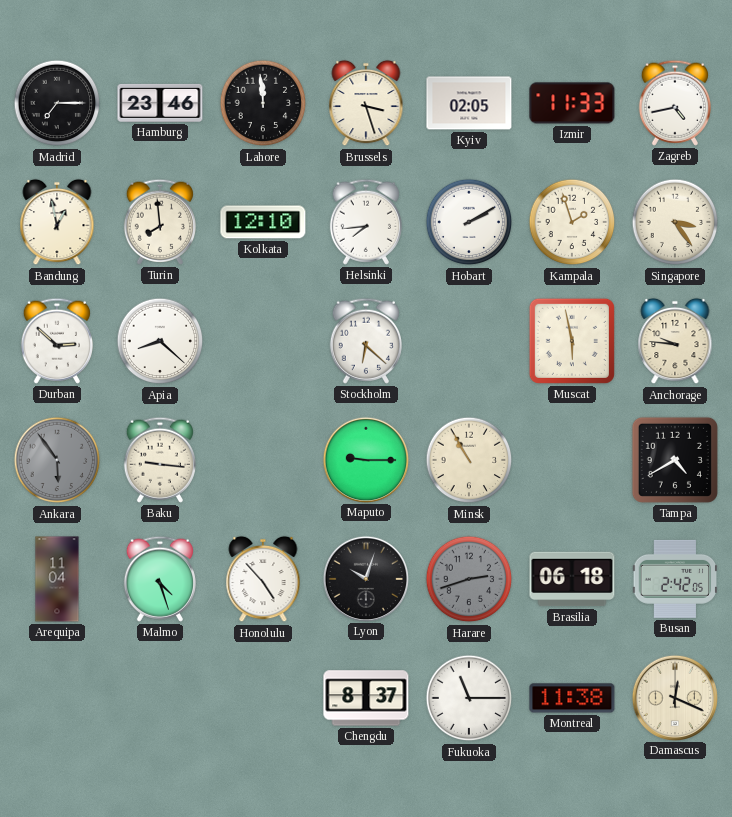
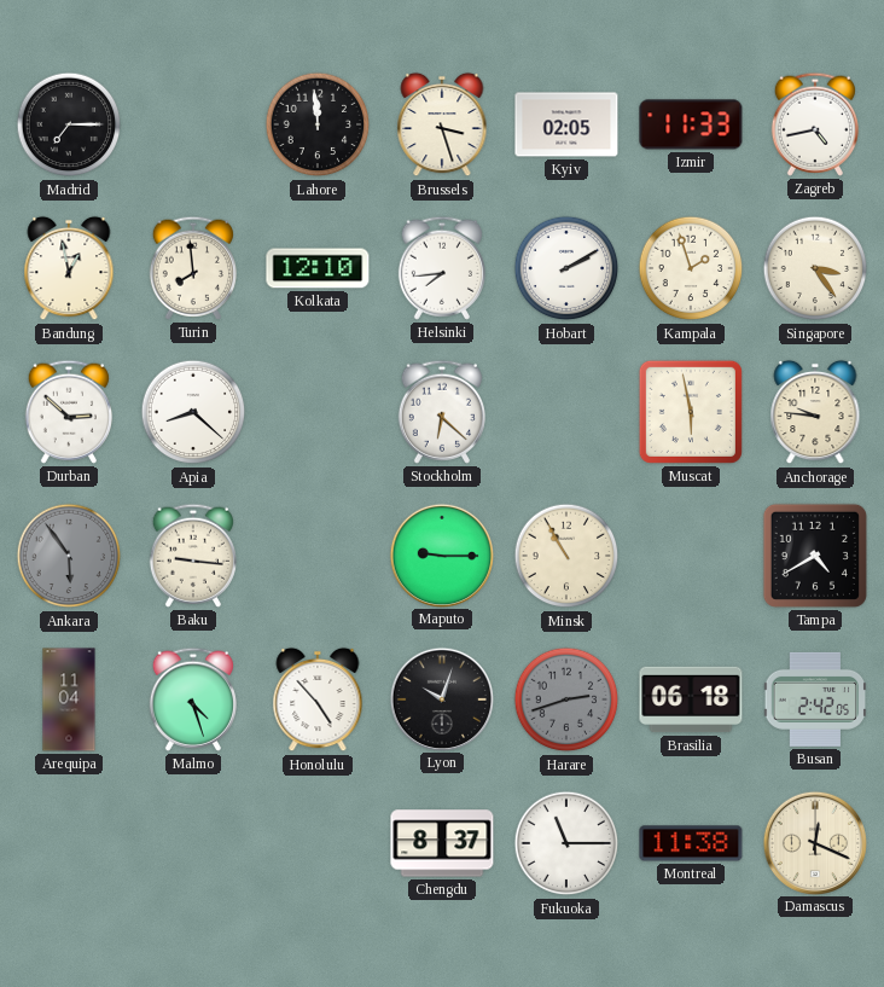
Hamburg: 23:46 -> none
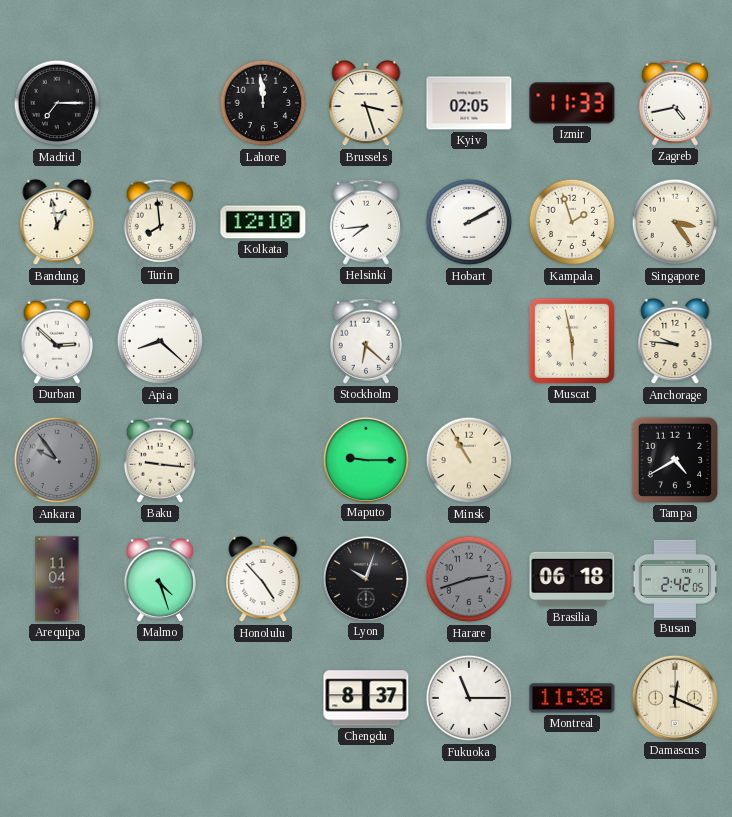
Ankara: 5:54 -> 9:54
